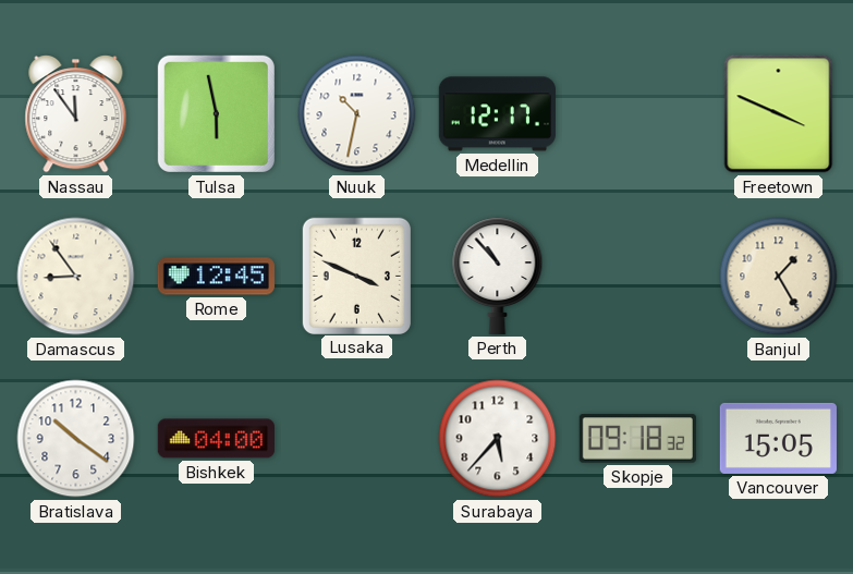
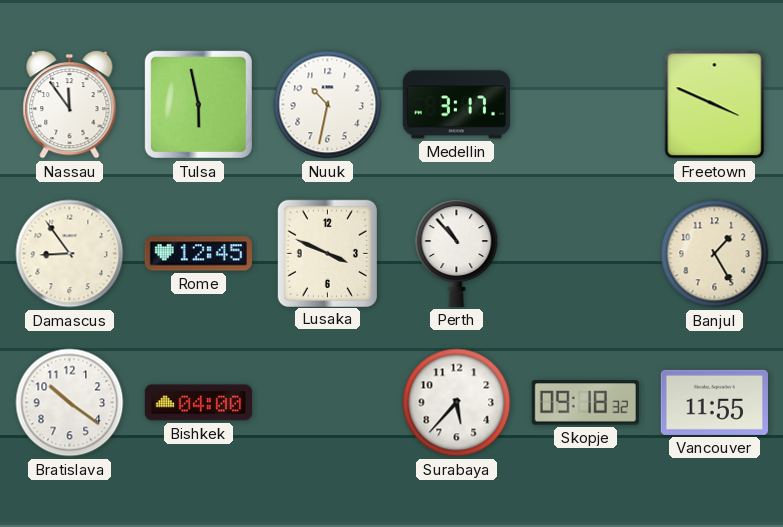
Medellin: 12:17 -> 3:17
Vancouver: 15:05 -> 11:55
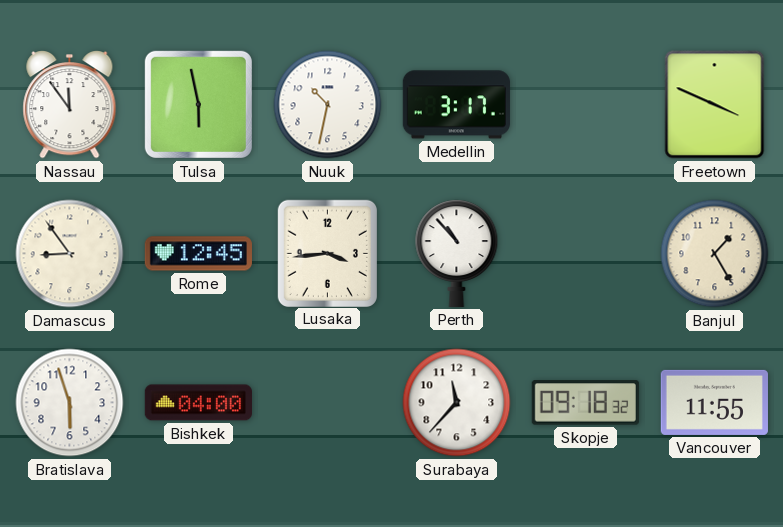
Lusaka: 3:49 -> 3:44
Bratislava: 10:21 -> 5:57
Surabaya: 5:37 -> 11:37
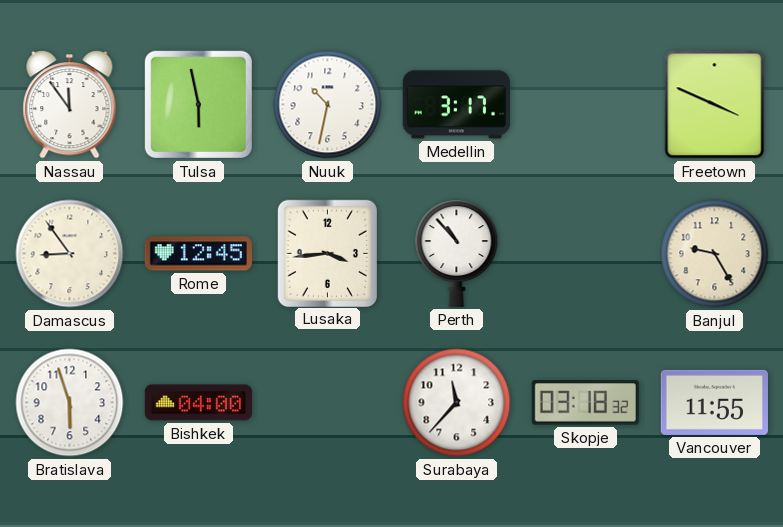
Banjul: 1:25 -> 9:25
Skopje: 09:18 -> 03:18
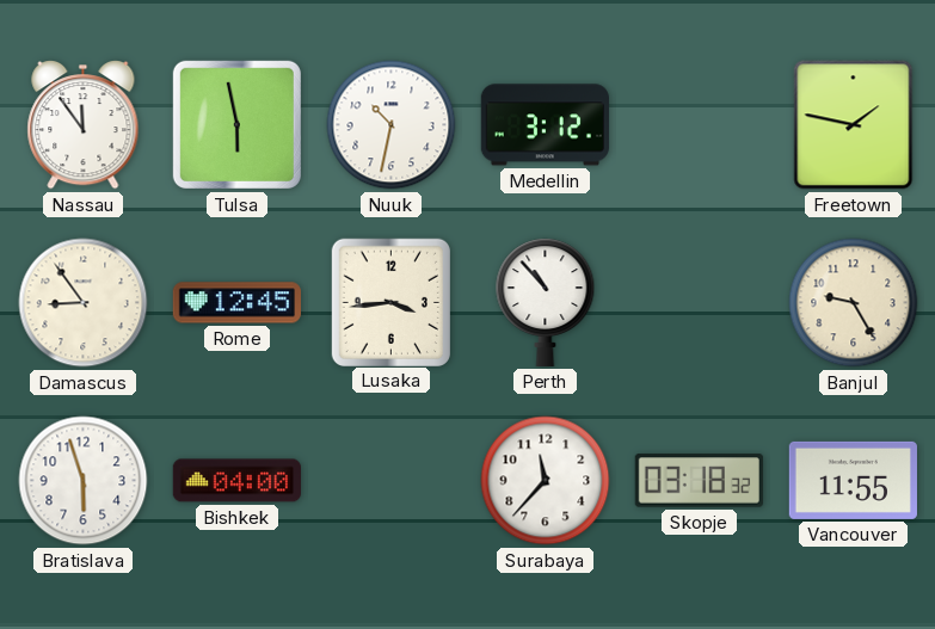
Medellin: 3:17 -> 3:12
Freetown: 3:49 -> 1:47
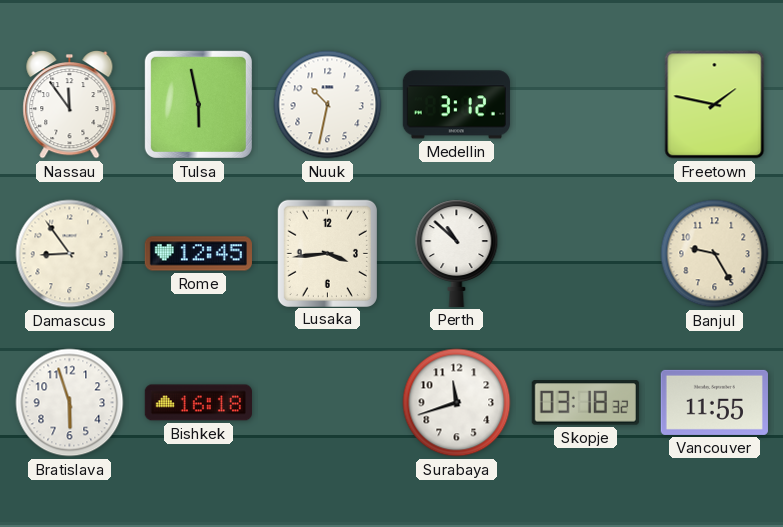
Perth: 10:53 -> 10:52
Bishkek: 04:00 -> 16:18
Surabaya: 11:37 -> 11:42
